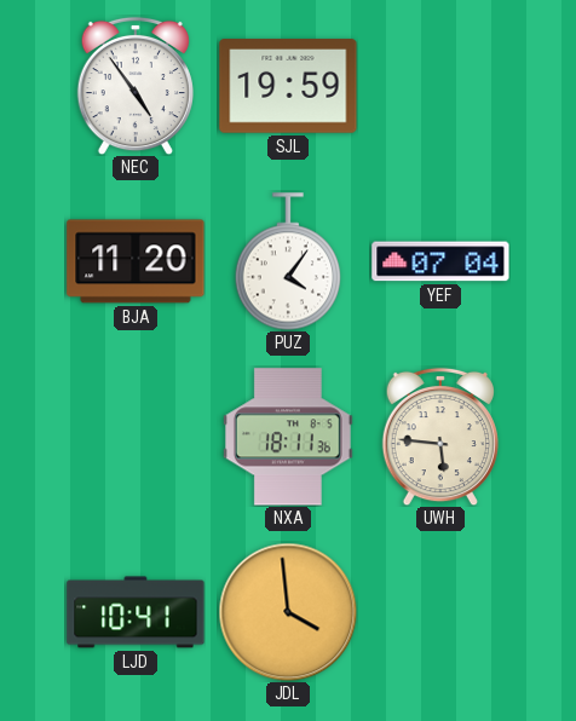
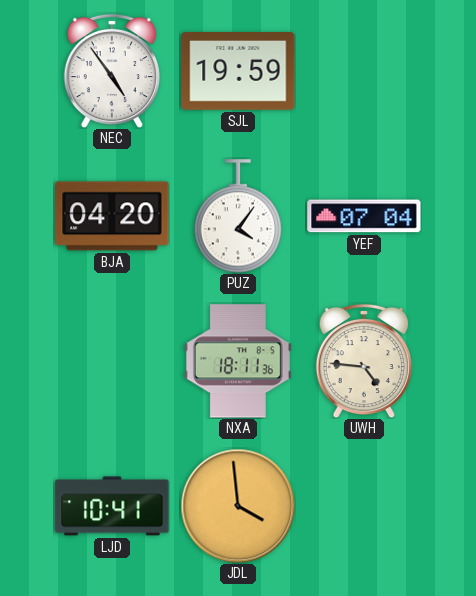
BJA: 11:20 -> 04:20
UWH: 5:46 -> 4:46
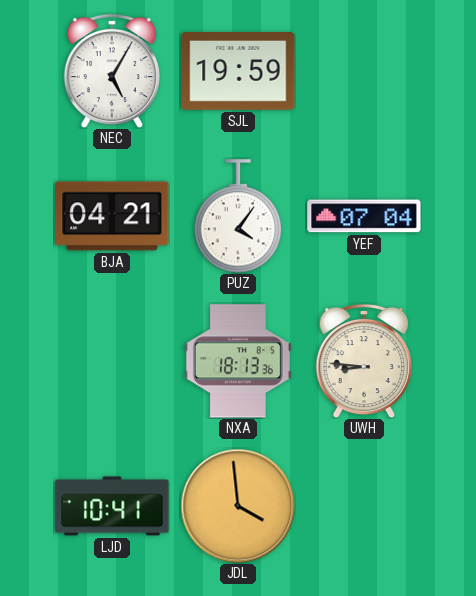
NEC: 4:54 -> 5:05
BJA: 04:20 -> 04:21
NXA: 18:11 -> 18:13
UWH: 4:46 -> 8:46
